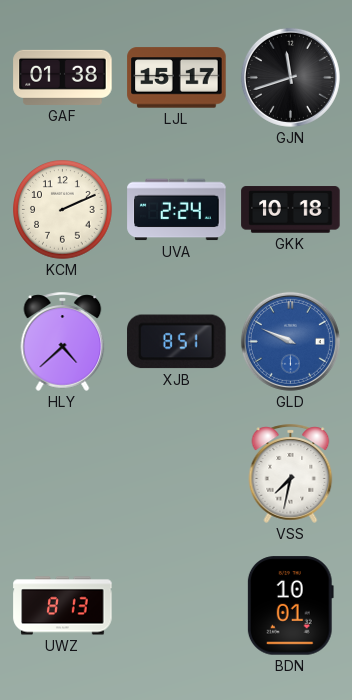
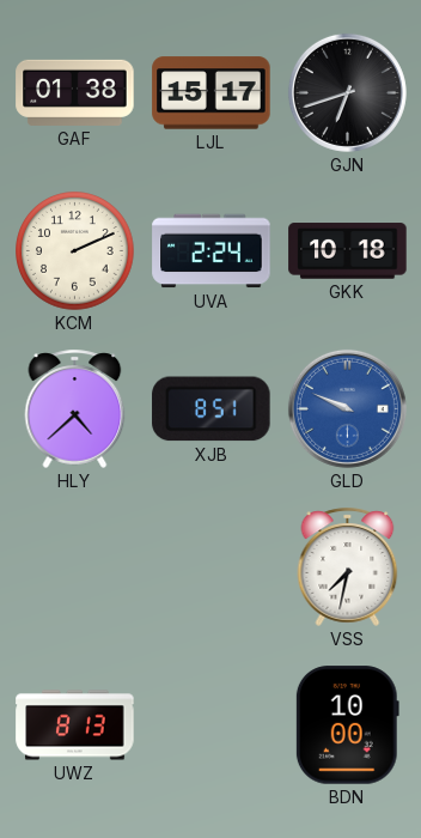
GJN: 11:42 -> 6:42
BDN: 10:01 -> 10:00
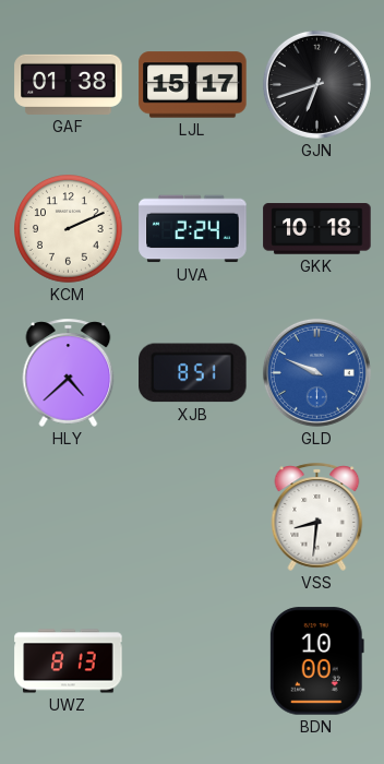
VSS: 7:32 -> 8:31
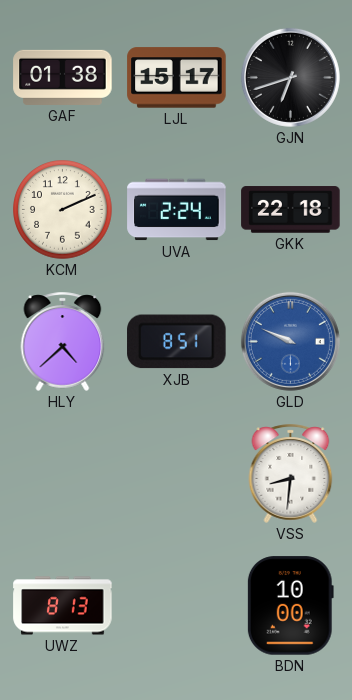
GKK: 10:18 -> 22:18
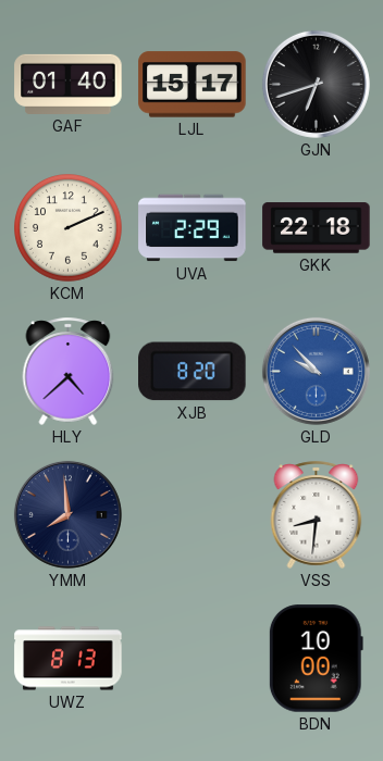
GAF: 01:38 -> 01:40
UVA: 2:24 -> 2:29
XJB: 8:51 -> 8:20
GLD: 9:49 -> 9:53
YMM: none -> 7:59
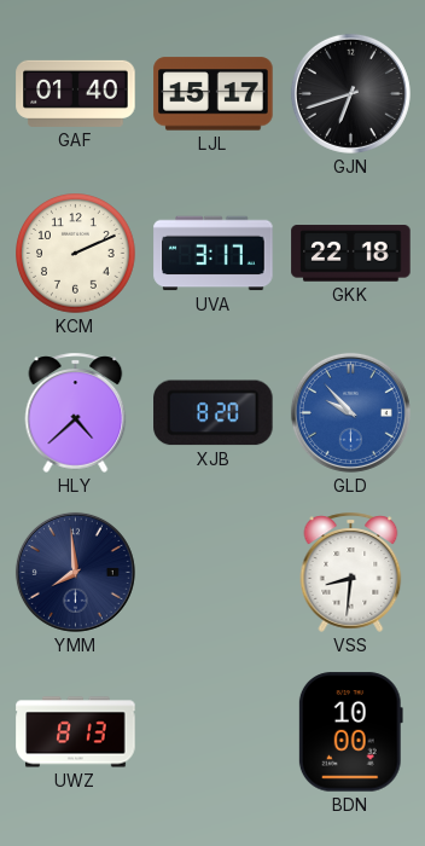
UVA: 2:29 -> 3:17
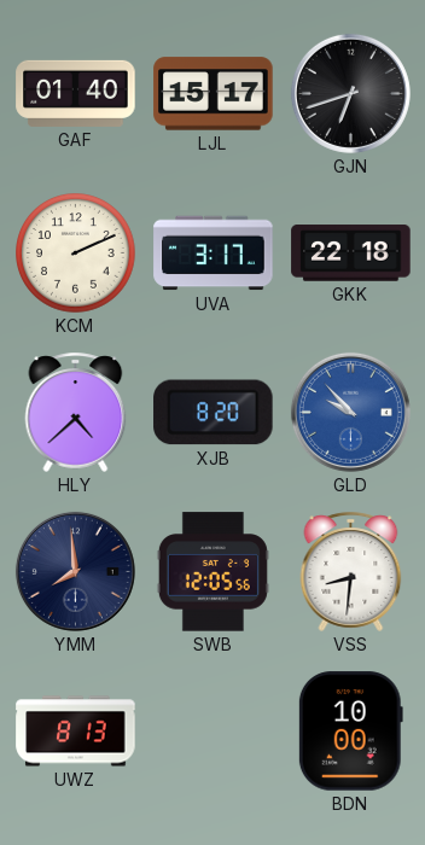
SWB: none -> 12:05
